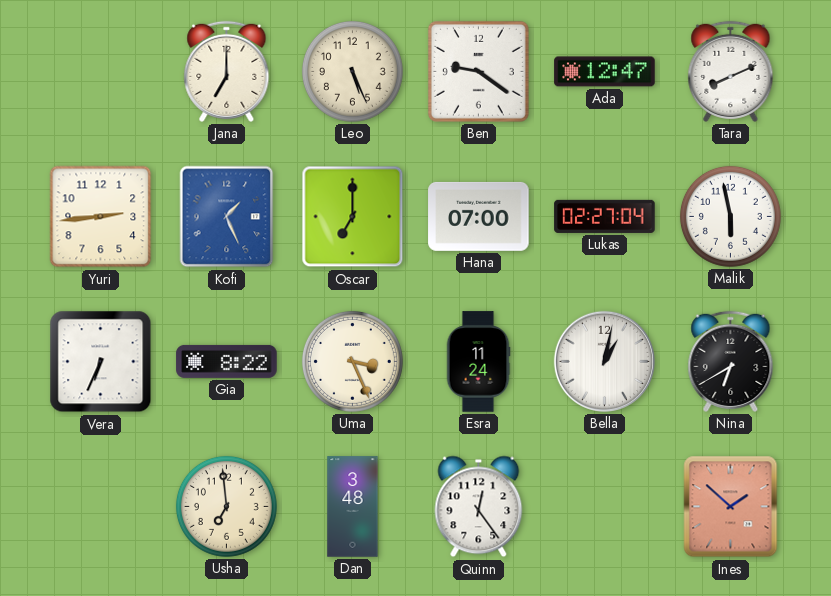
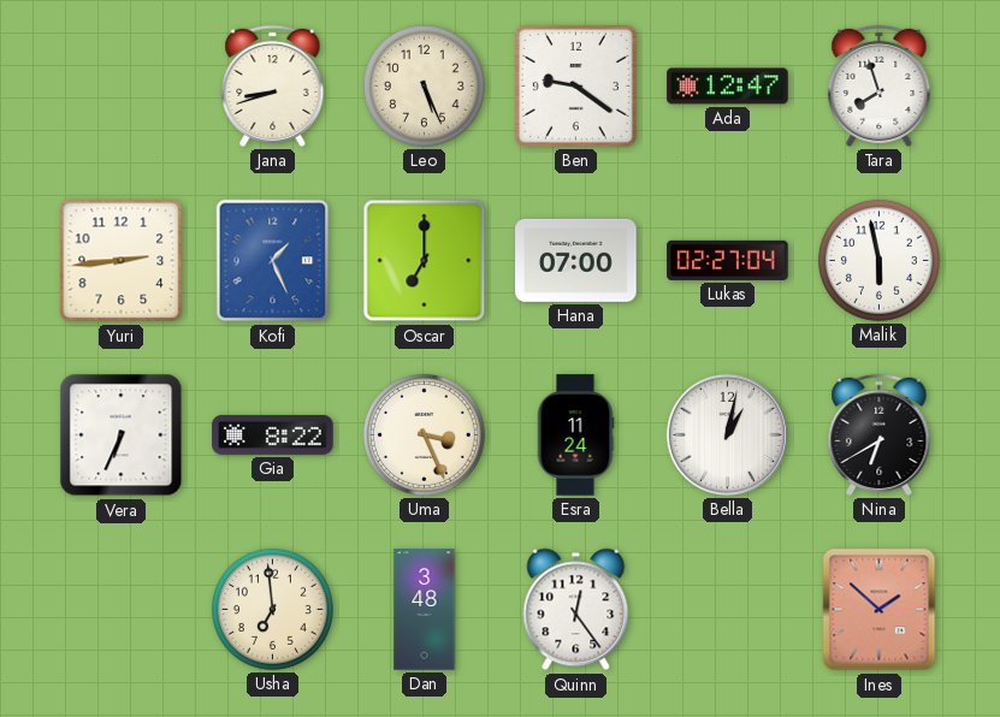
Jana: 7:00 -> 8:42
Tara: 8:11 -> 7:57
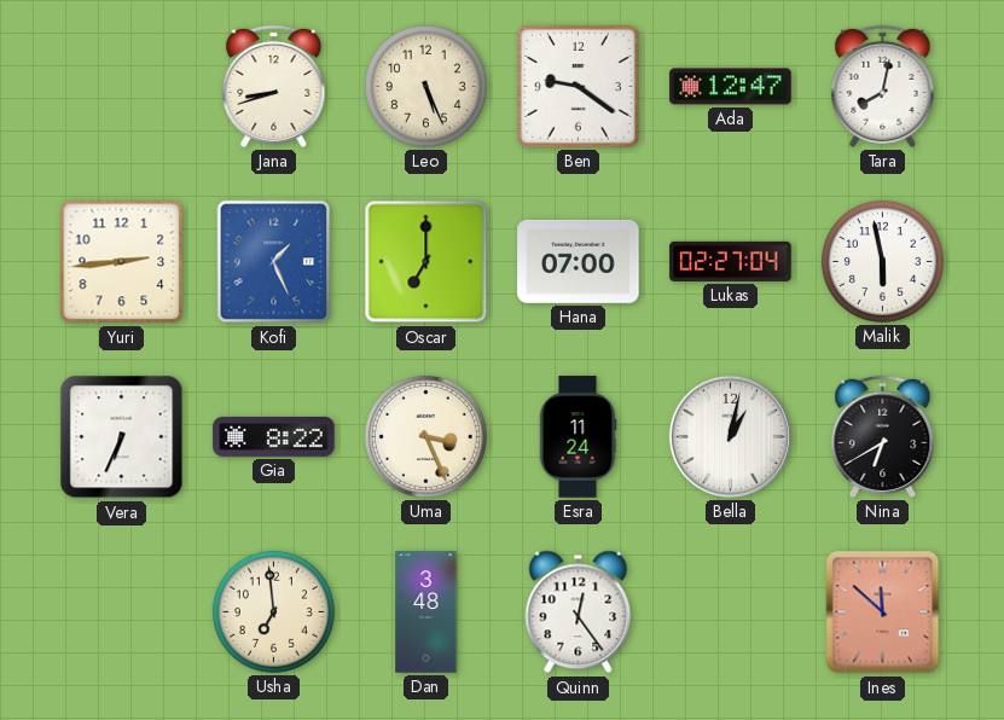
Tara: 7:57 -> 8:02
Ines: 1:52 -> 11:52
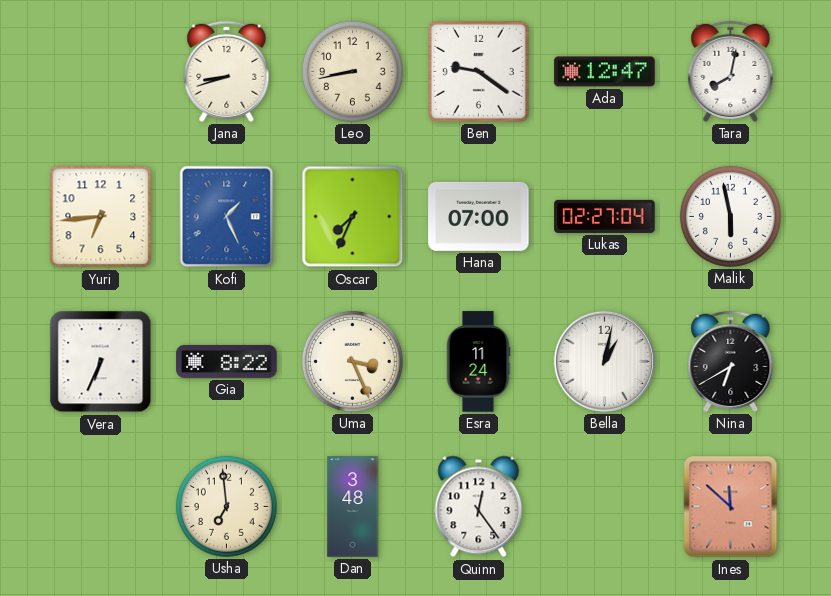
Leo: 5:26 -> 8:43
Yuri: 2:44 -> 6:44
Oscar: 7:00 -> 7:34
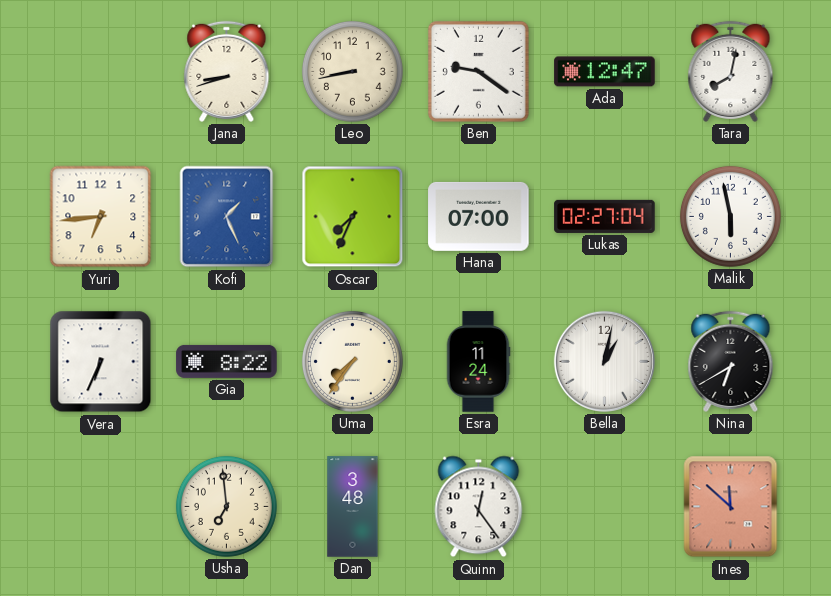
Uma: 3:26 -> 7:36
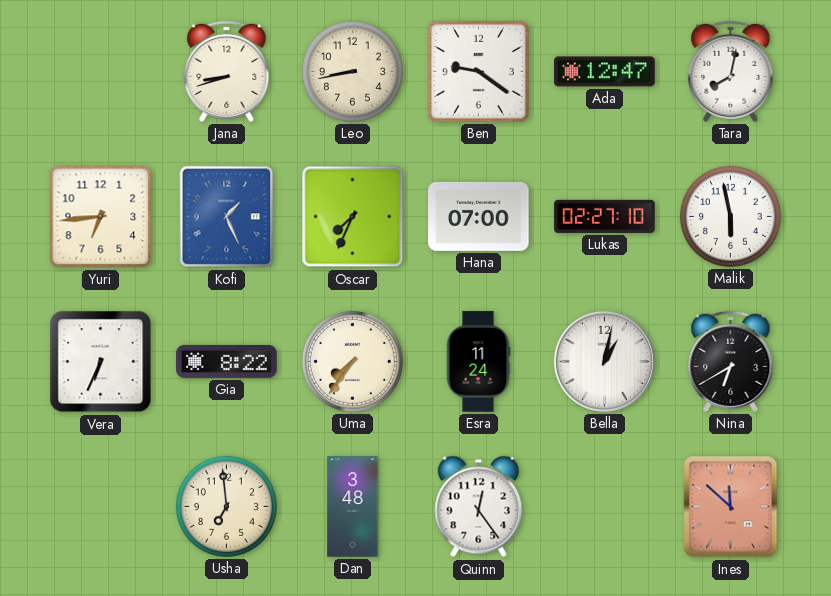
Lukas: 02:27:04 -> 02:27:10
